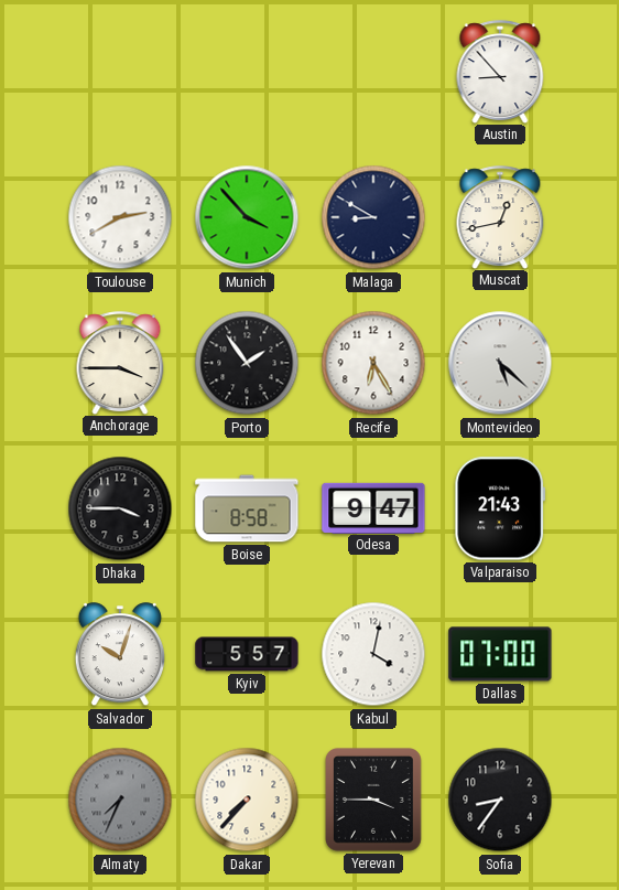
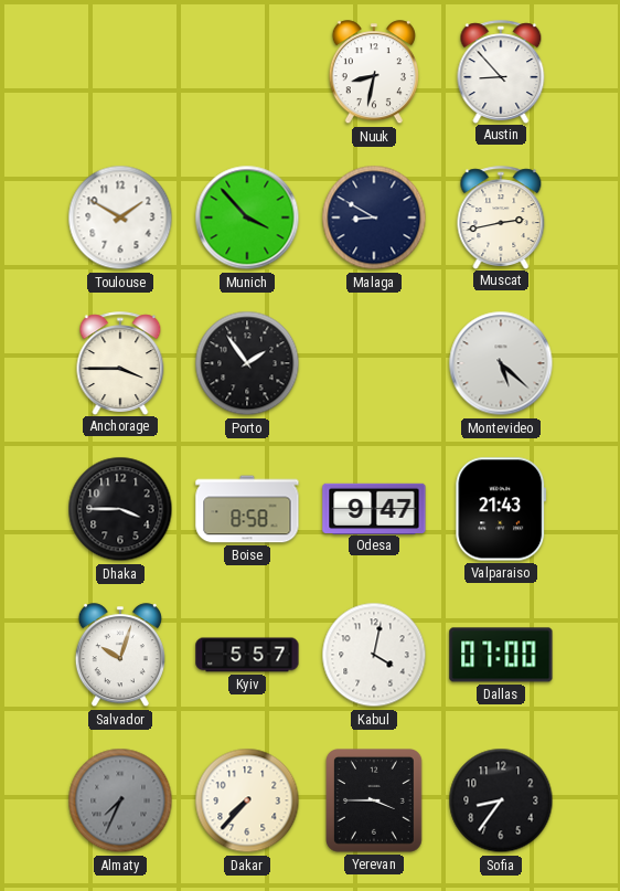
Nuuk: none -> 8:32
Toulouse: 2:40 -> 1:50
Muscat: 12:43 -> 2:43
Recife: 6:25 -> none
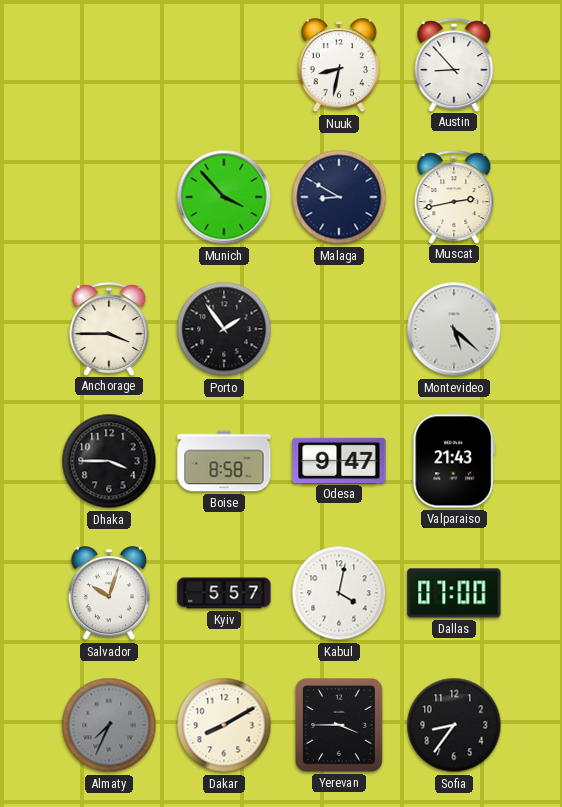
Toulouse: 1:50 -> none
Dakar: 7:37 -> 8:10
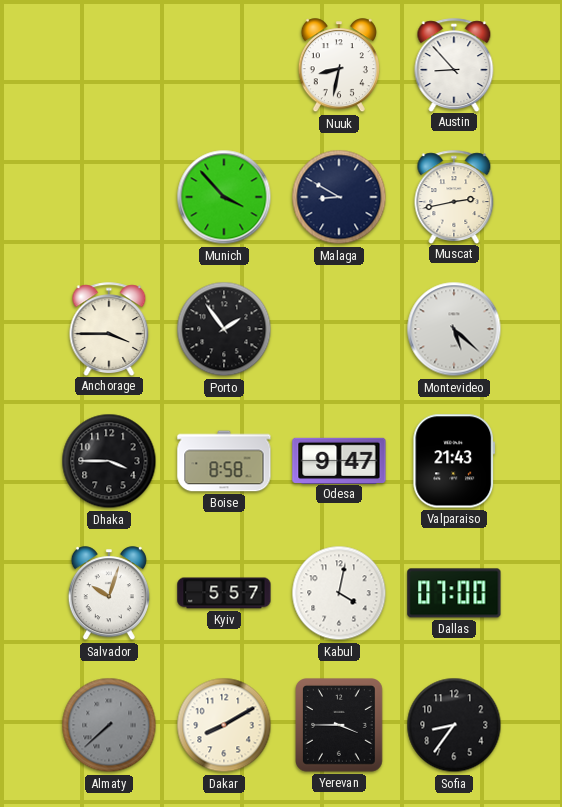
Almaty: 7:34 -> 7:38
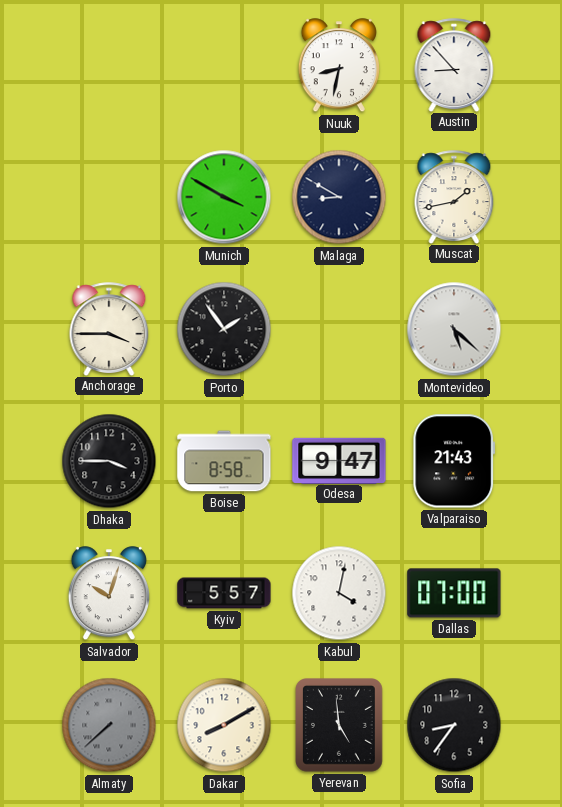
Munich: 3:53 -> 3:50
Muscat: 2:43 -> 1:43
Yerevan: 3:45 -> 4:59
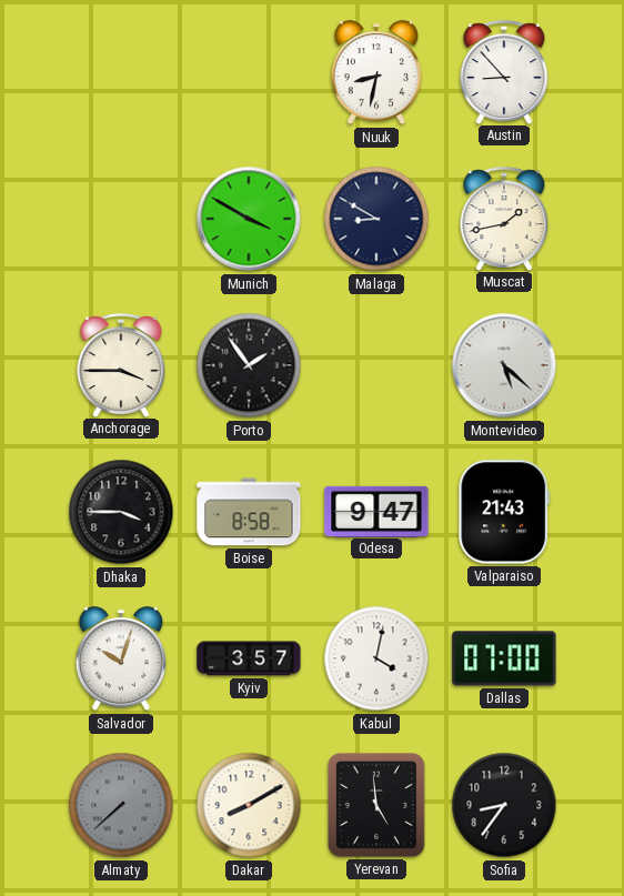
Kyiv: 5:57 -> 3:57
